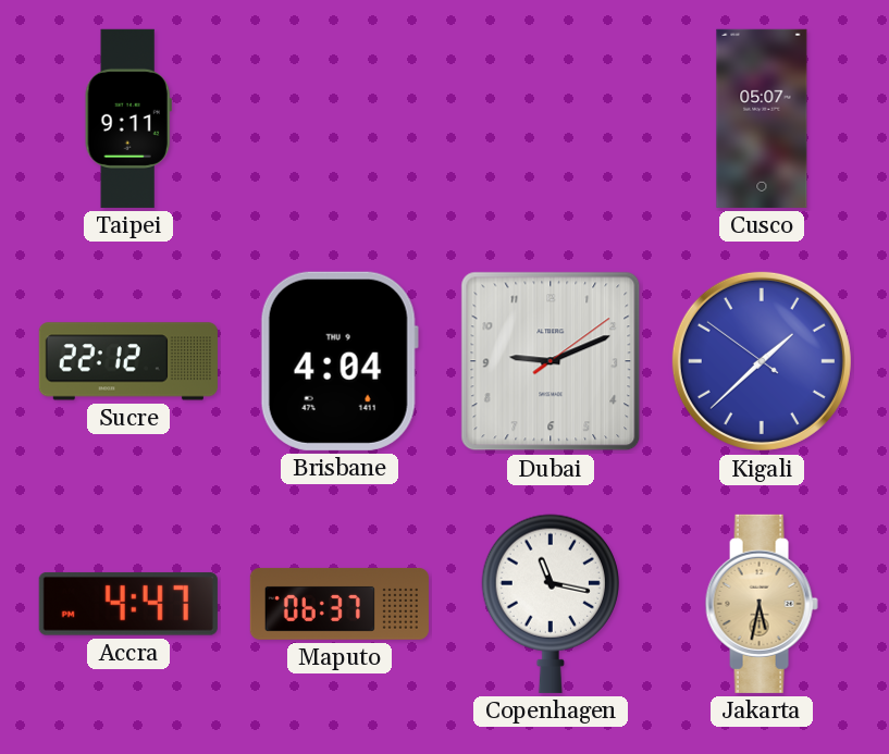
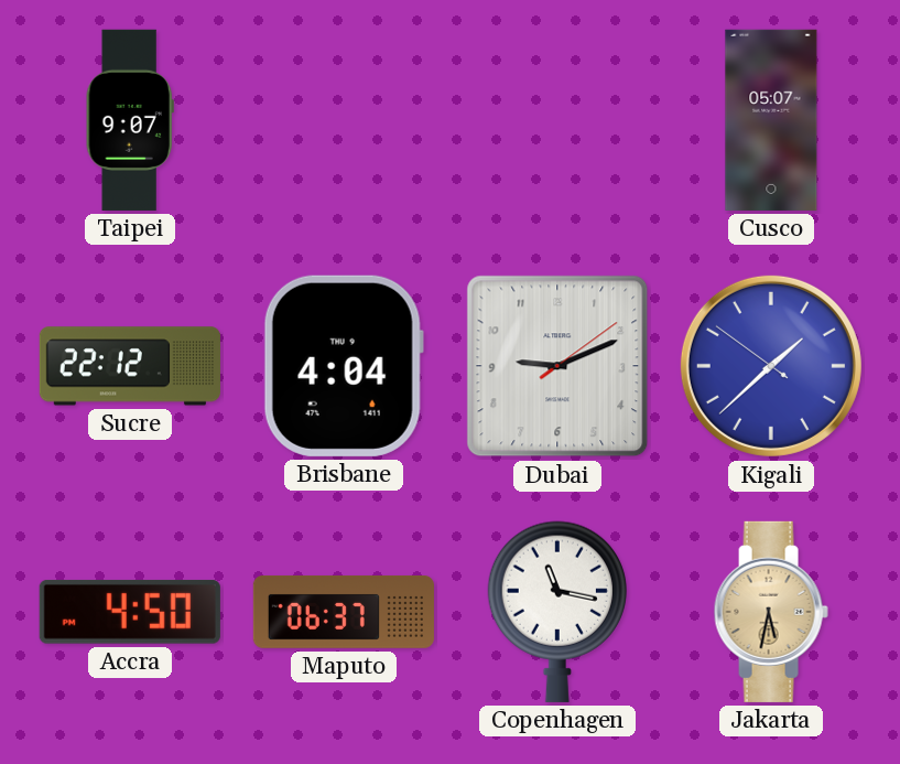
Taipei: 9:11 -> 9:07
Accra: 4:47 -> 4:50
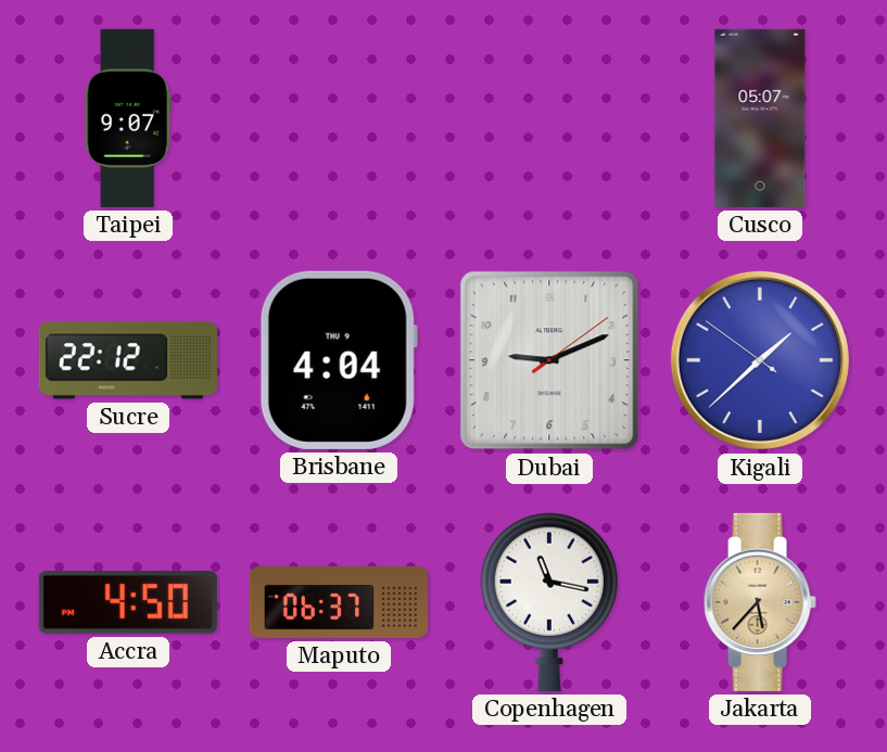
Jakarta: 5:32 -> 5:37
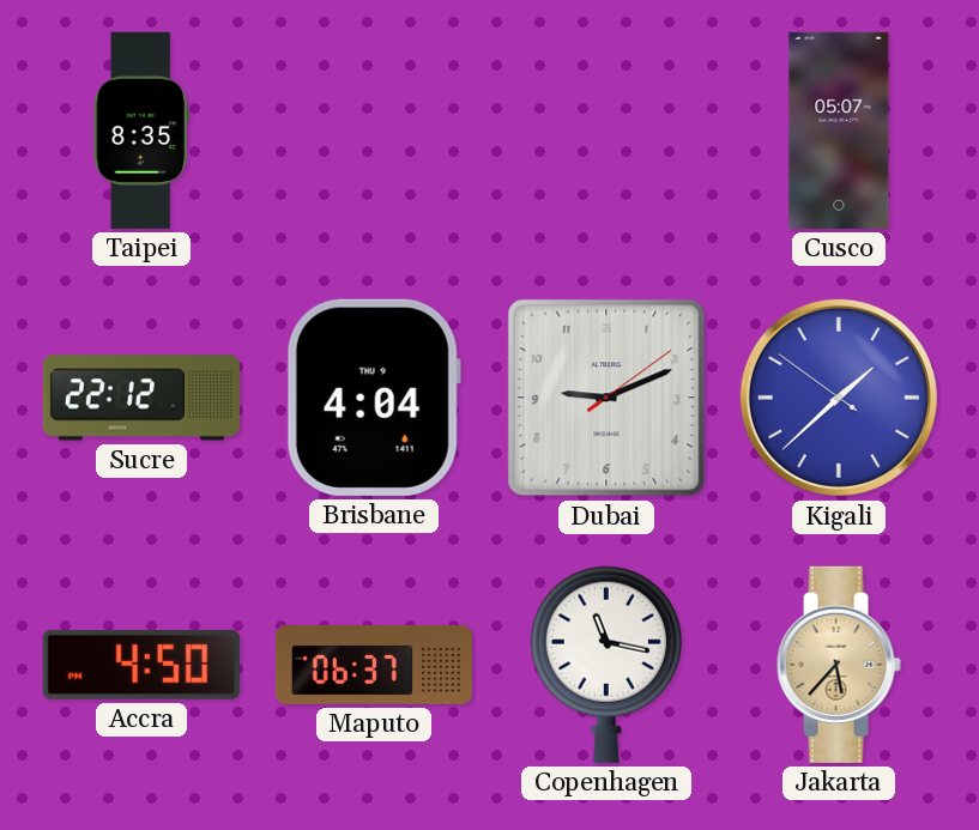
Taipei: 9:07 -> 8:35
